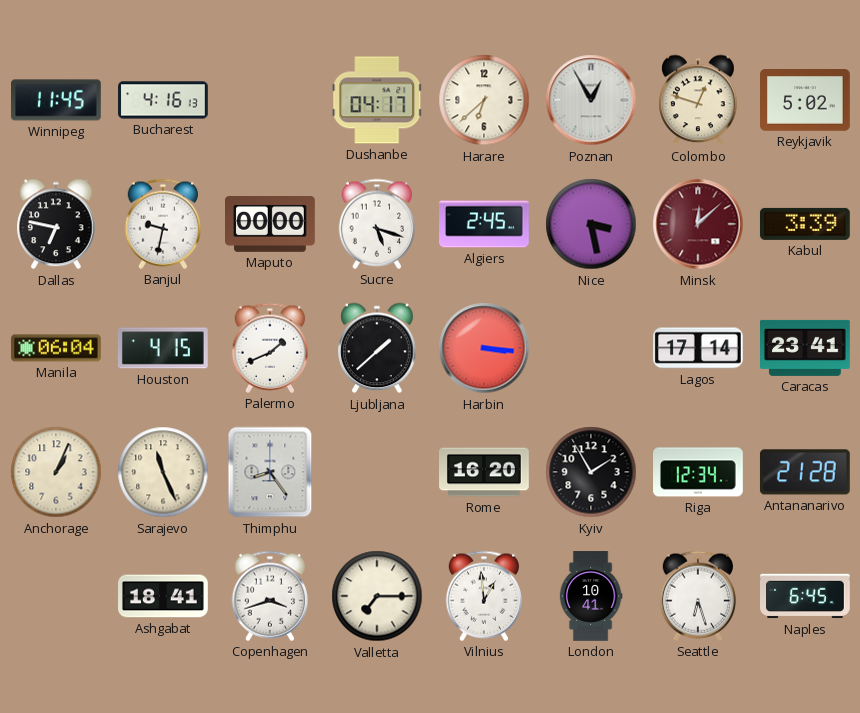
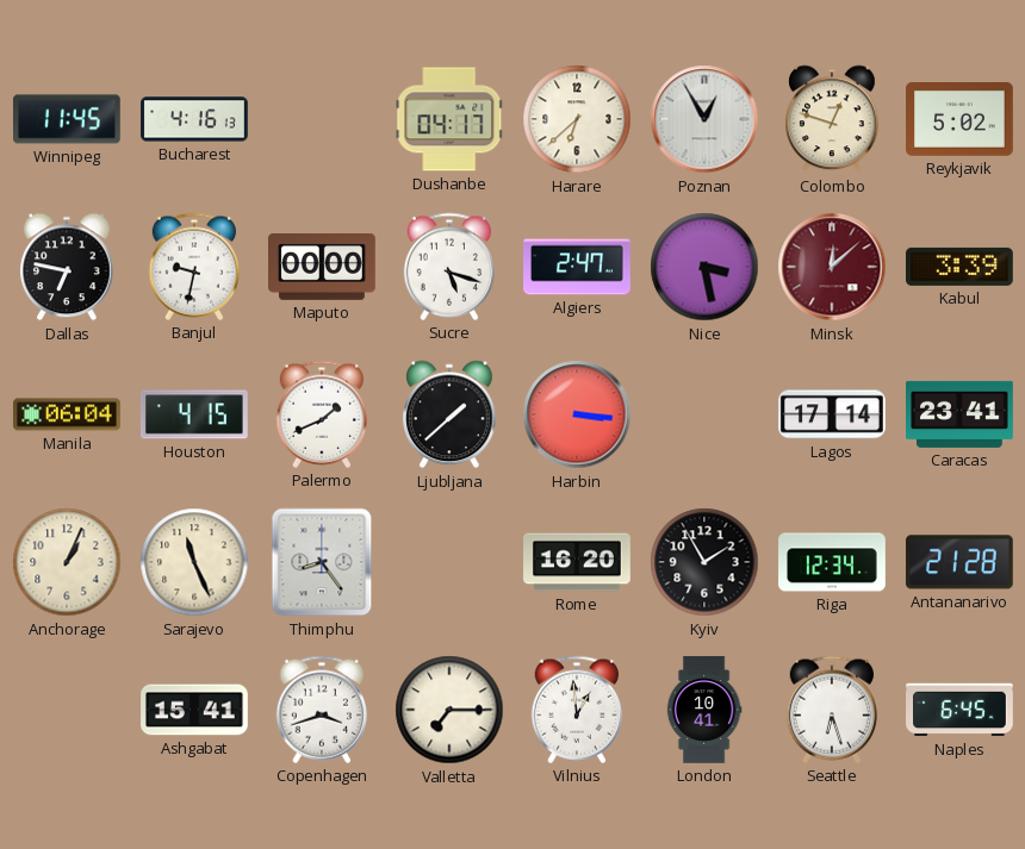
Algiers: 2:45 -> 2:47
Ashgabat: 18:41 -> 15:41
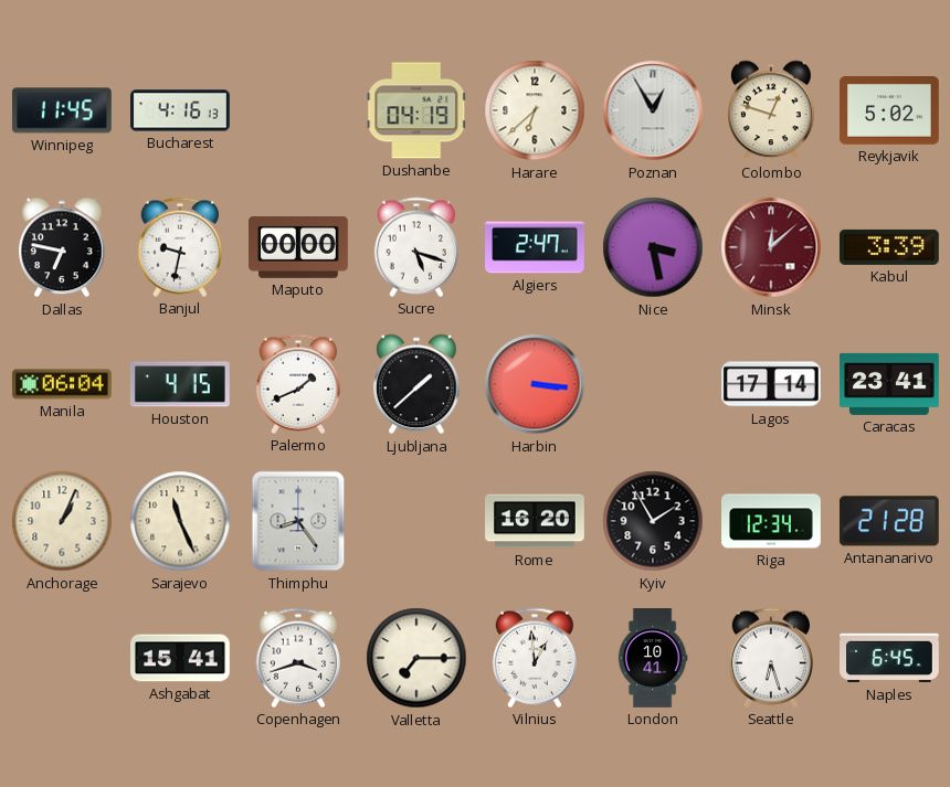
Dushanbe: 04:17 -> 04:19
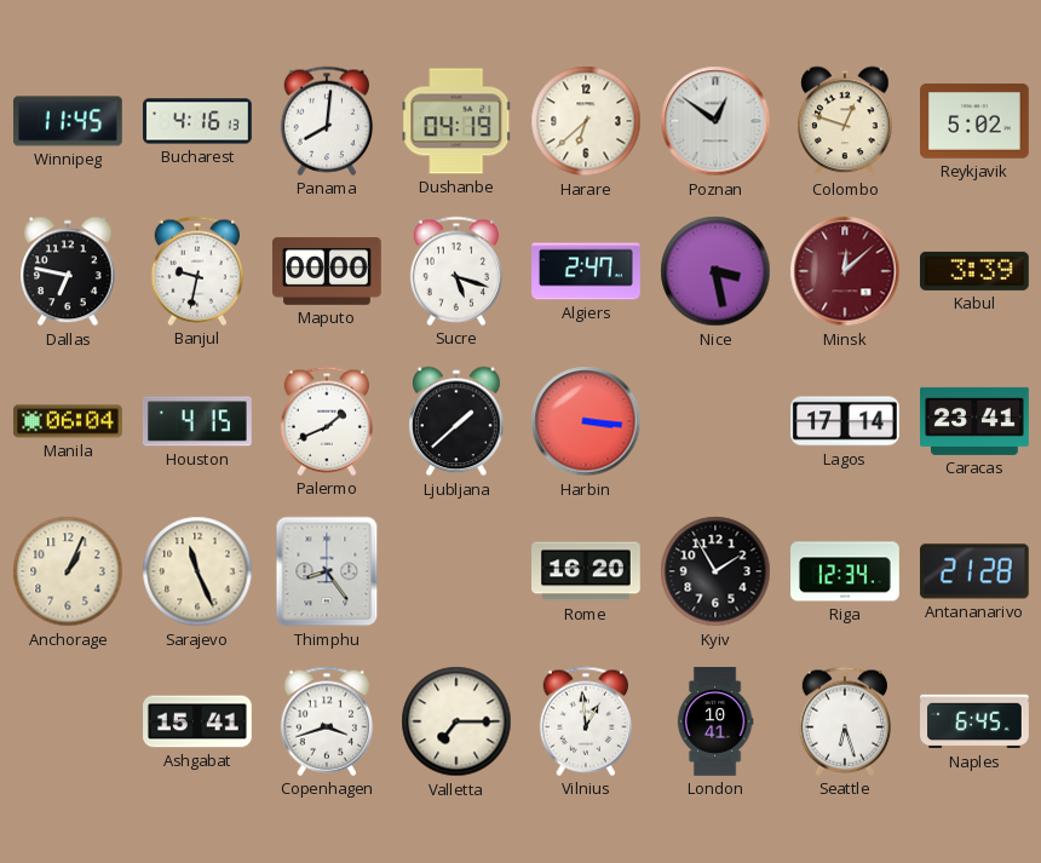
Panama: none -> 8:01
Poznan: 12:55 -> 12:51
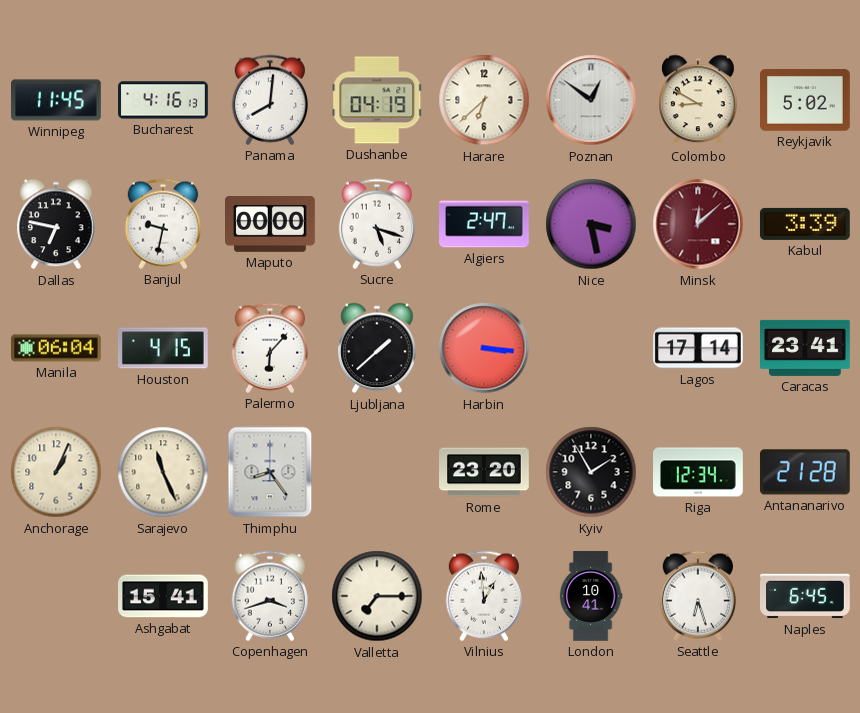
Colombo: 12:48 -> 8:50
Palermo: 1:41 -> 6:07
Rome: 16:20 -> 23:20
